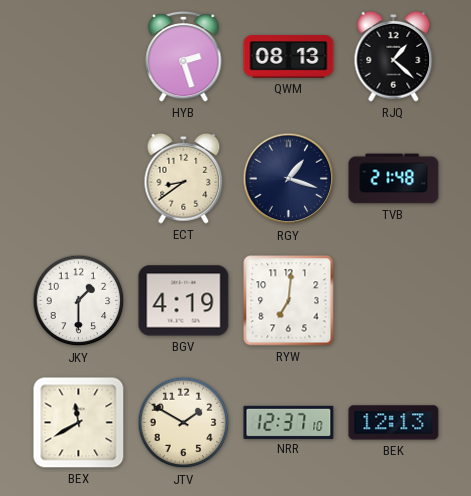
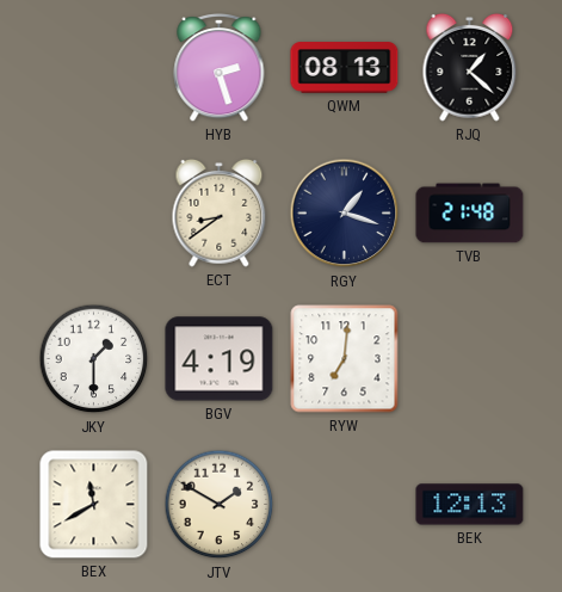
NRR: 12:37 -> none
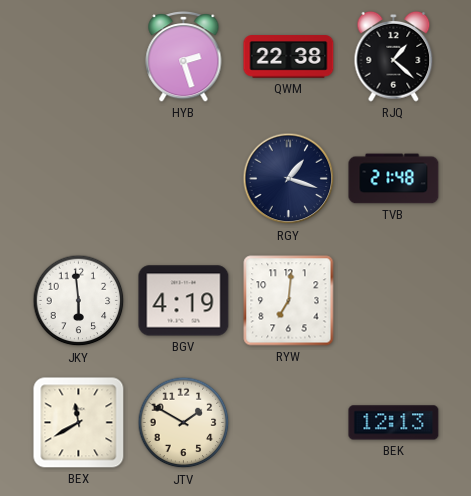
QWM: 08:13 -> 22:38
ECT: 8:39 -> none
JKY: 1:30 -> 5:59
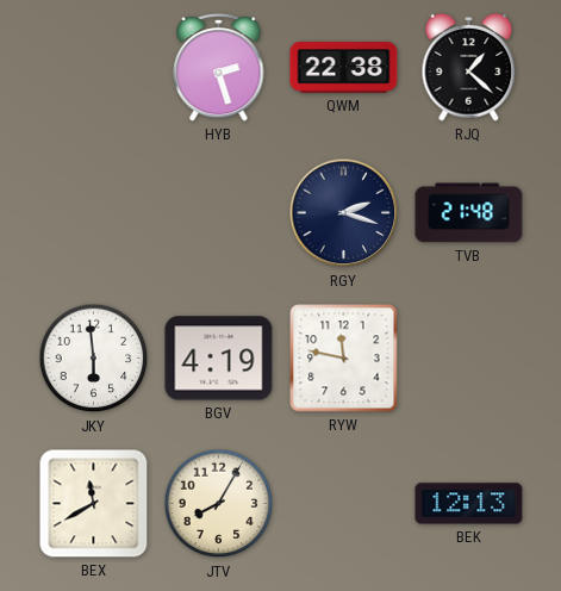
RGY: 1:18 -> 2:18
RYW: 7:01 -> 11:47
JTV: 1:50 -> 8:05
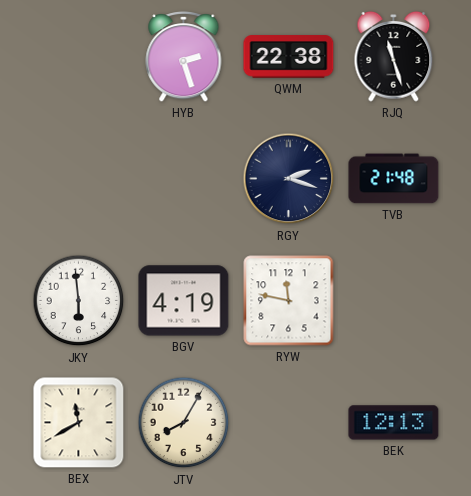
RJQ: 1:22 -> 11:27
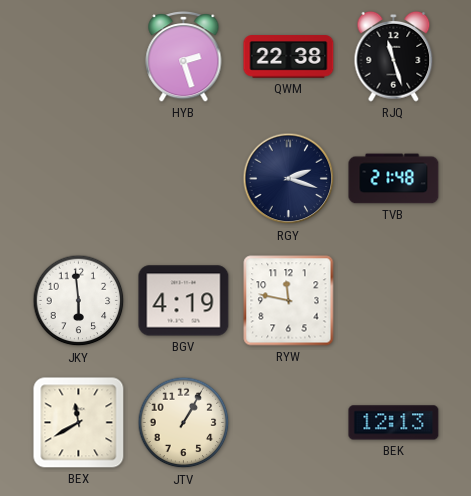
JTV: 8:05 -> 1:05
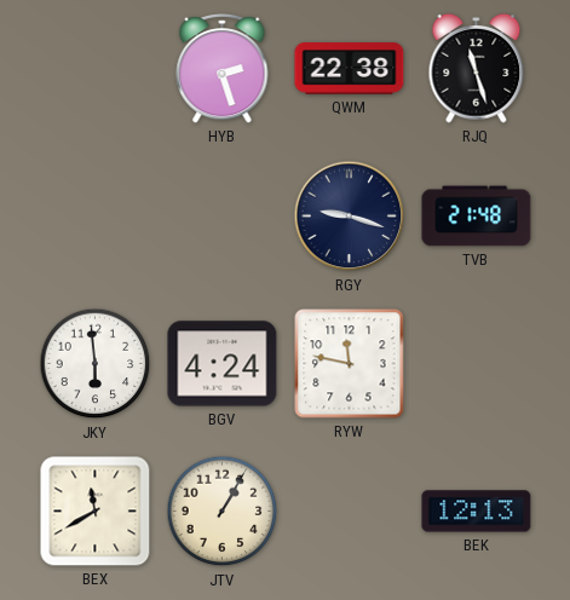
RGY: 2:18 -> 9:18
BGV: 4:19 -> 4:24
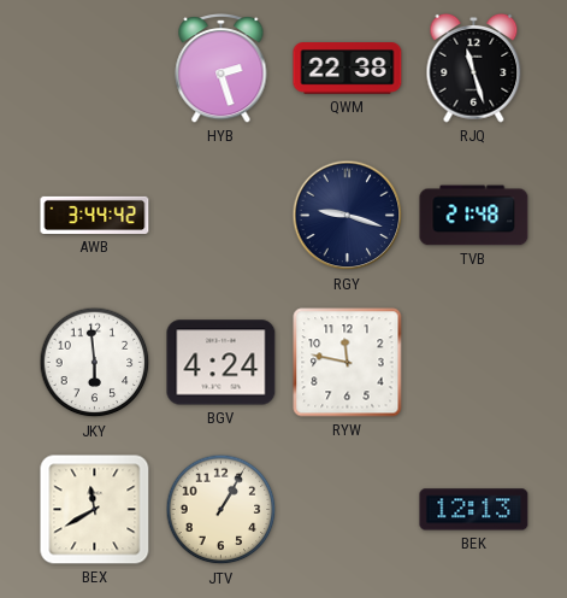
AWB: none -> 3:44
